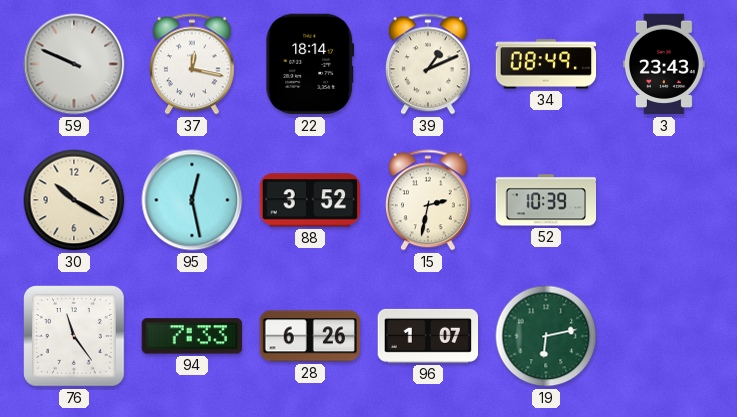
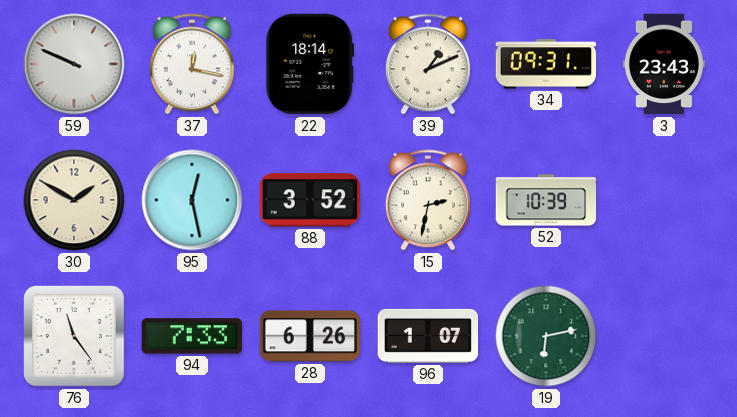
34: 08:49 -> 09:31
30: 10:20 -> 1:50
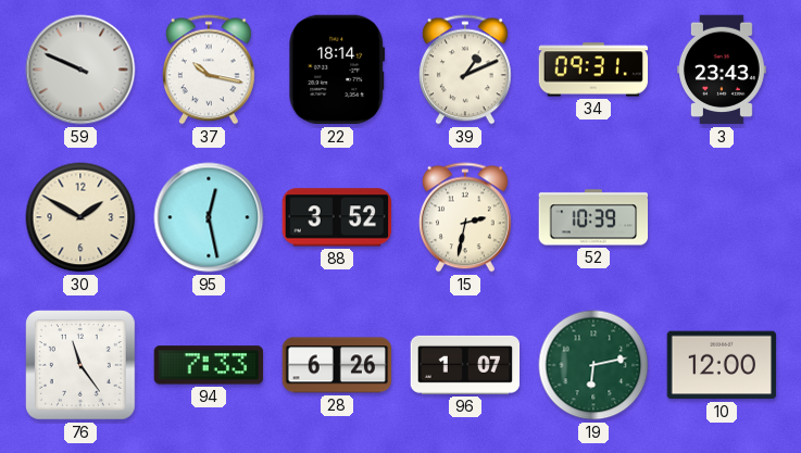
37: 12:17 -> 10:17
10: none -> 12:00
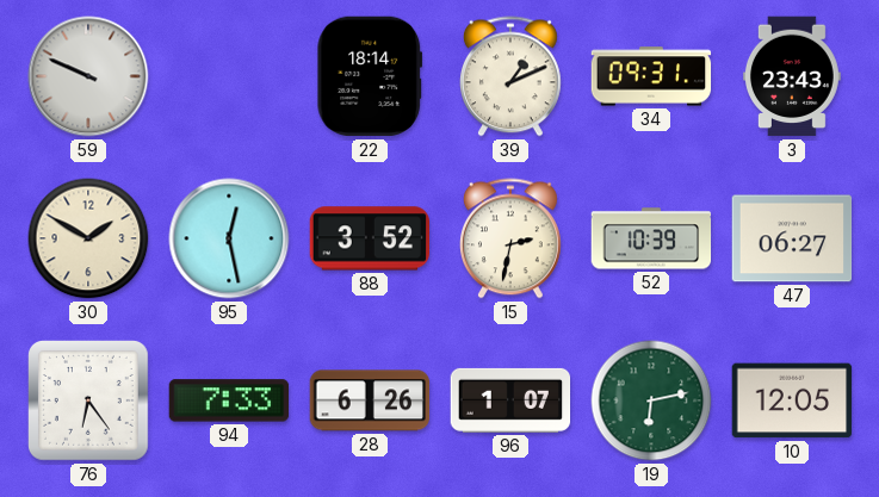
37: 10:17 -> none
47: none -> 06:27
76: 11:24 -> 6:24
10: 12:00 -> 12:05
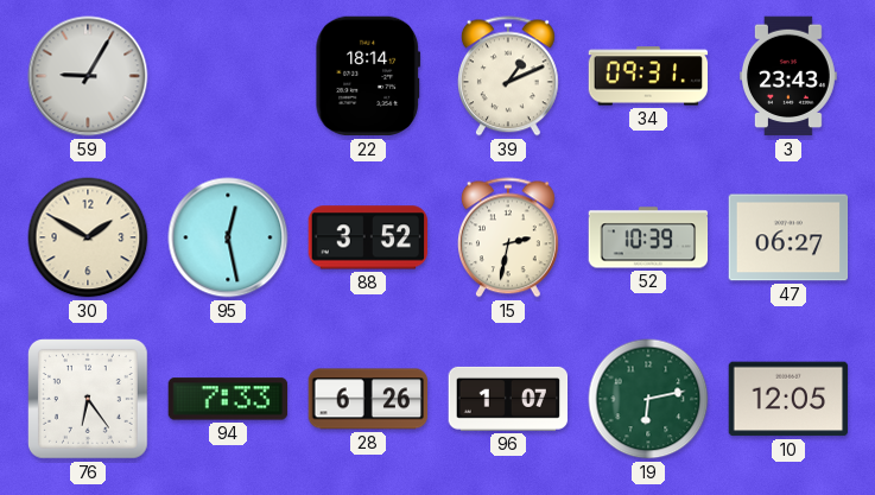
59: 9:49 -> 9:05
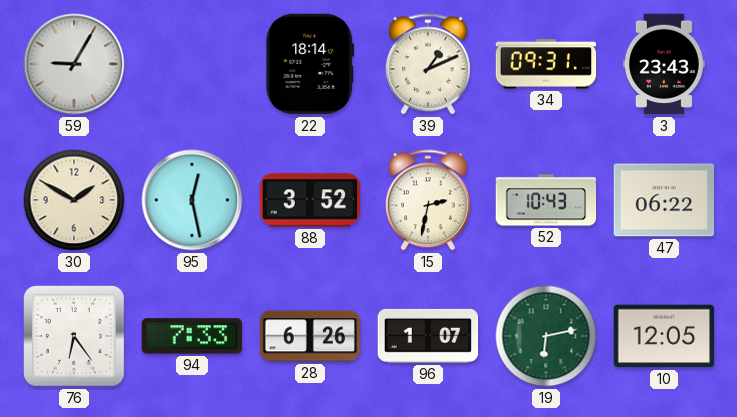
52: 10:39 -> 10:43
47: 06:27 -> 06:22
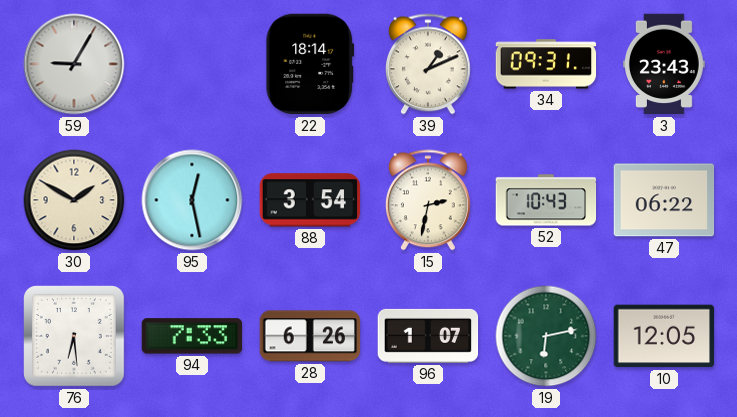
88: 3:52 -> 3:54
76: 6:24 -> 6:29
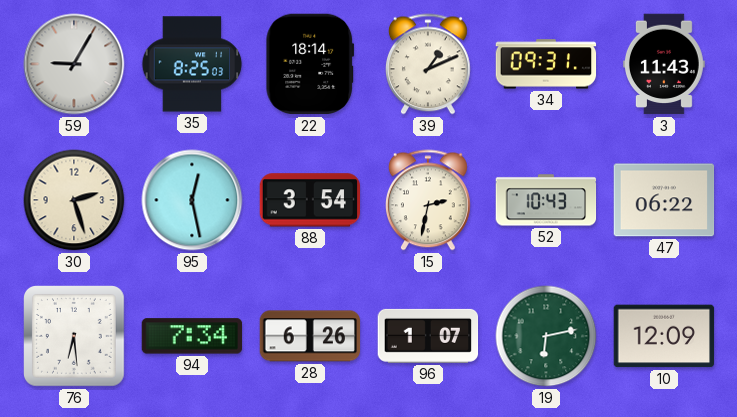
35: none -> 8:25
3: 23:43 -> 11:43
30: 1:50 -> 2:27
94: 7:33 -> 7:34
10: 12:05 -> 12:09
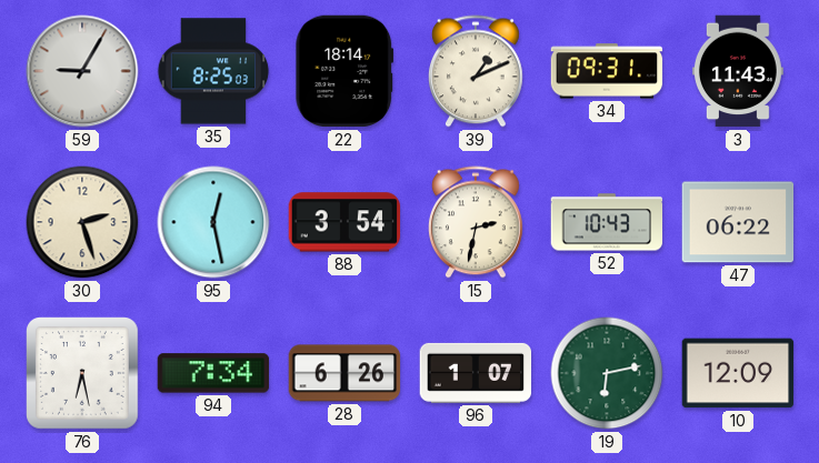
76: 6:29 -> 6:28
